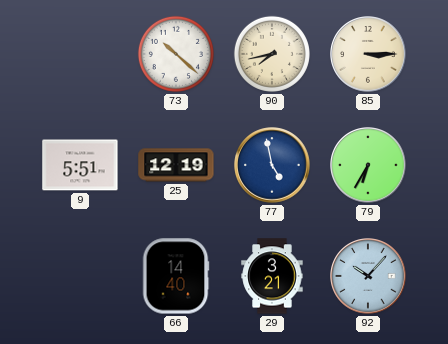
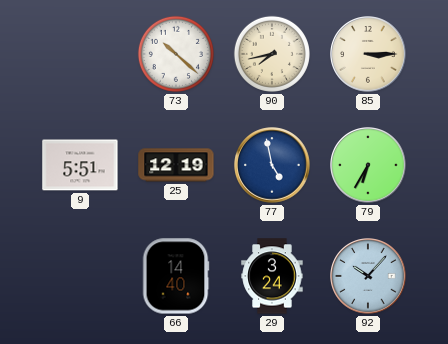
29: 3:21 -> 3:24
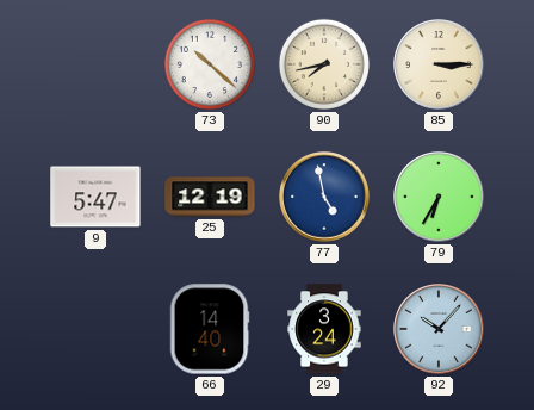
9: 5:51 -> 5:47
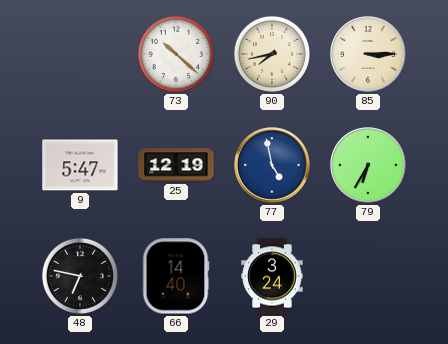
48: none -> 6:47
92: 10:07 -> none
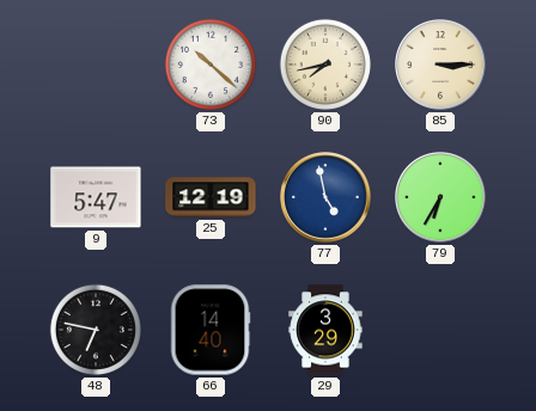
29: 3:24 -> 3:29
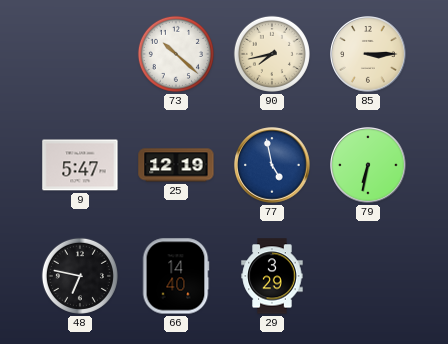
79: 6:35 -> 6:32
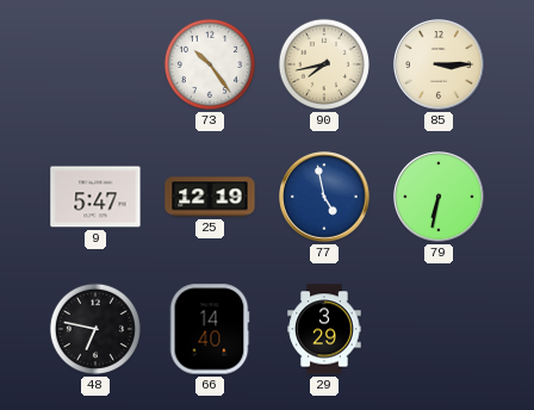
73: 10:22 -> 10:24
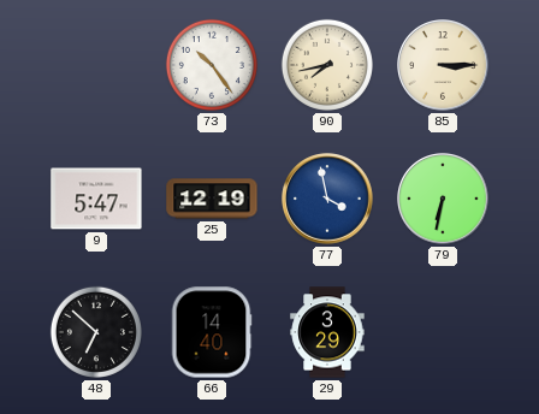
77: 4:58 -> 3:58
48: 6:47 -> 6:52
